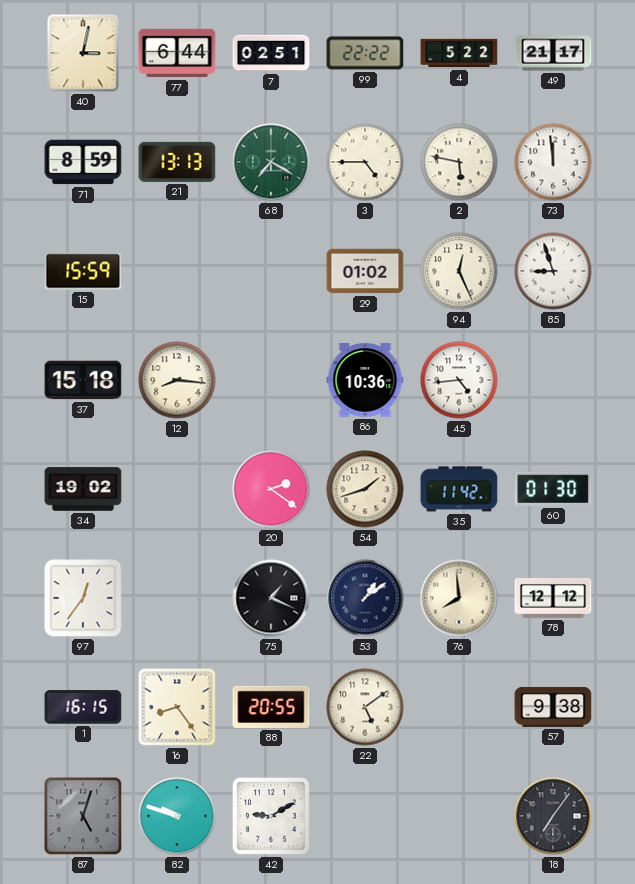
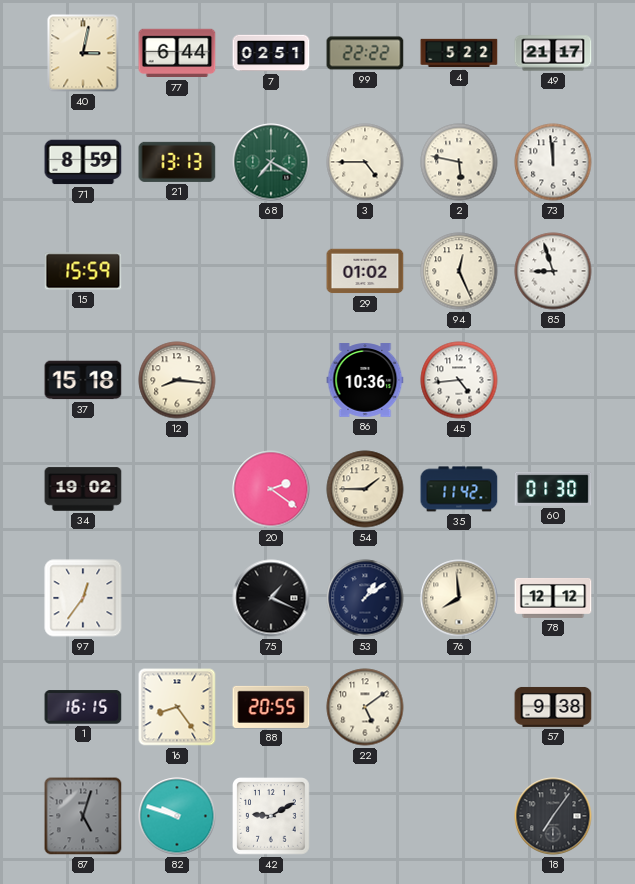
54: 1:42 -> 1:45
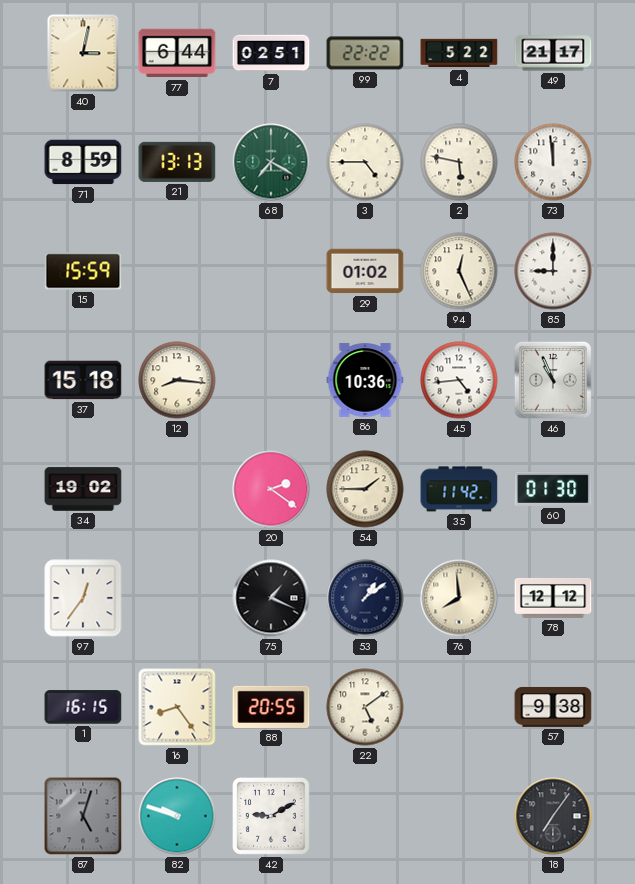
85: 8:57 -> 9:00
46: none -> 10:56
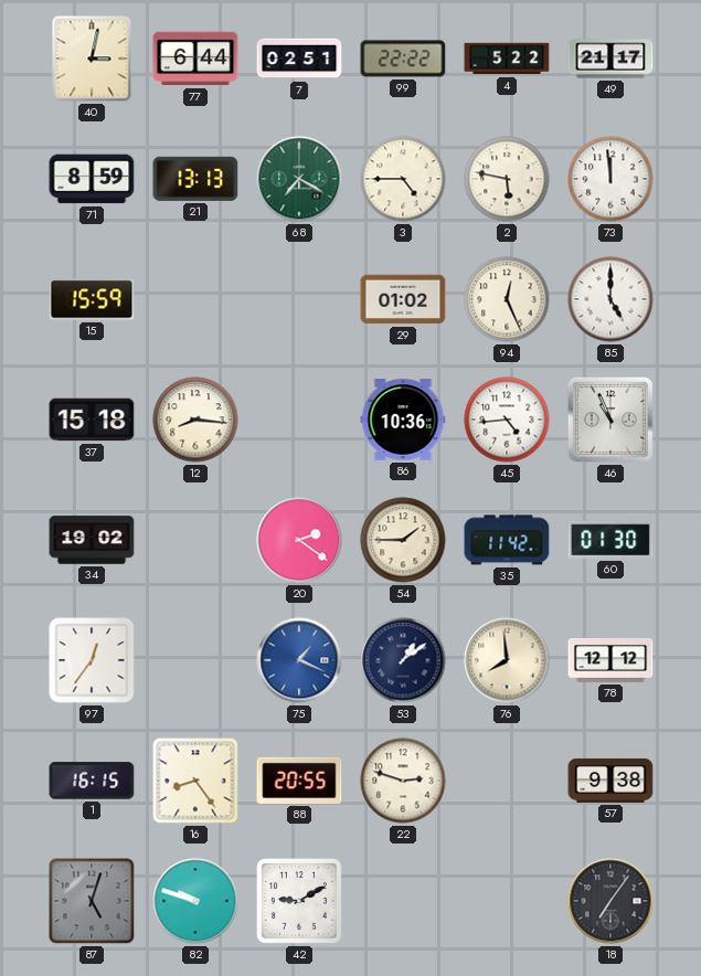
85: 9:00 -> 5:00
75 dial: black -> blue
22: 5:09 -> 2:48
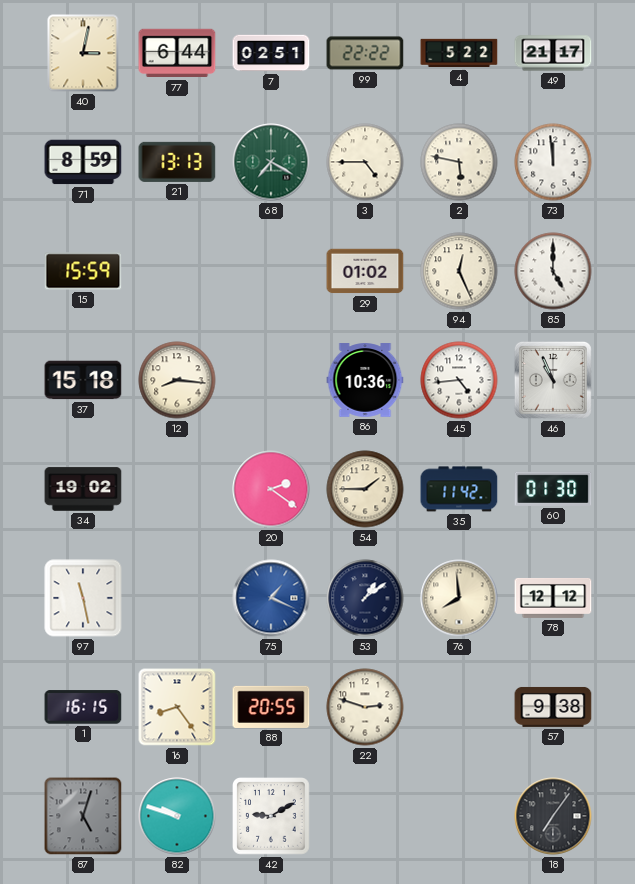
97: 12:36 -> 11:28
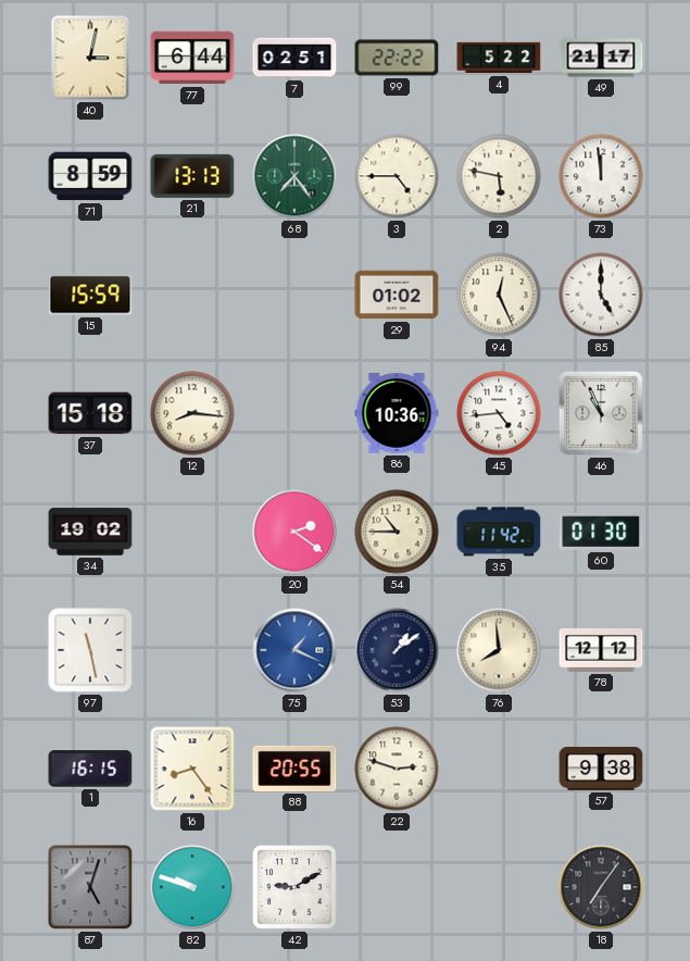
68: 7:20 -> 7:24
54: 1:45 -> 10:45
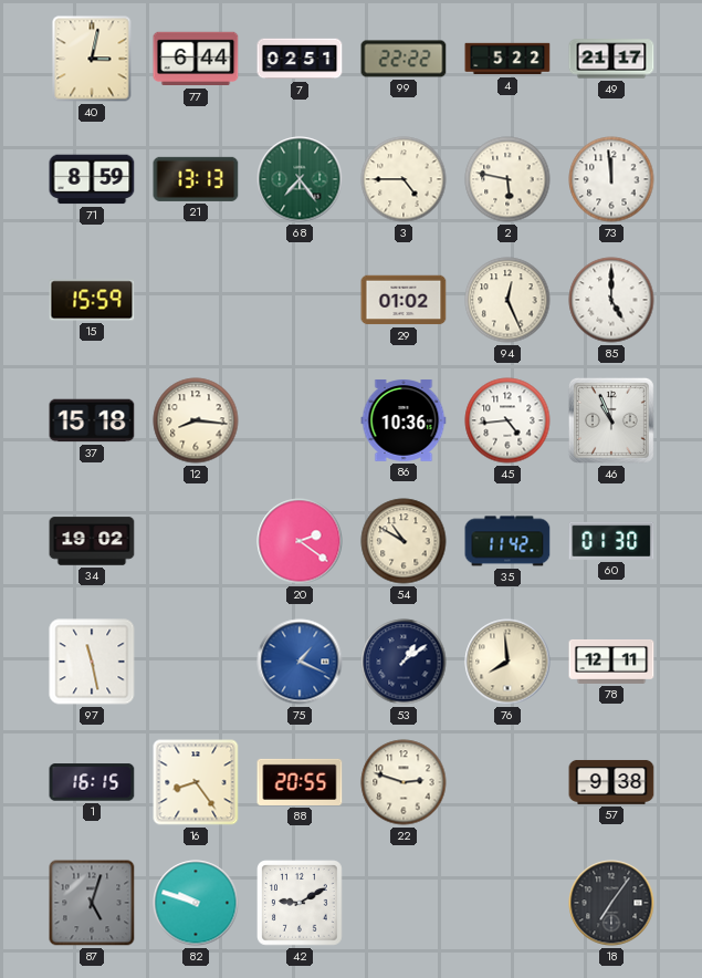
54: 10:45 -> 10:50
78: 12:12 -> 12:11
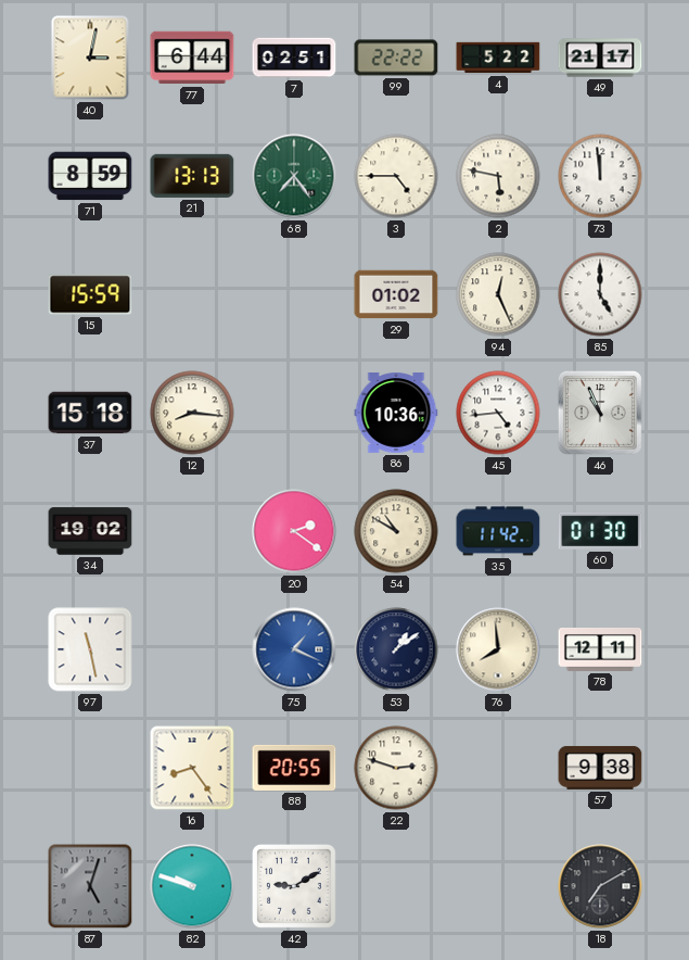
1: 16:15 -> none
18: 7:06 -> 7:10
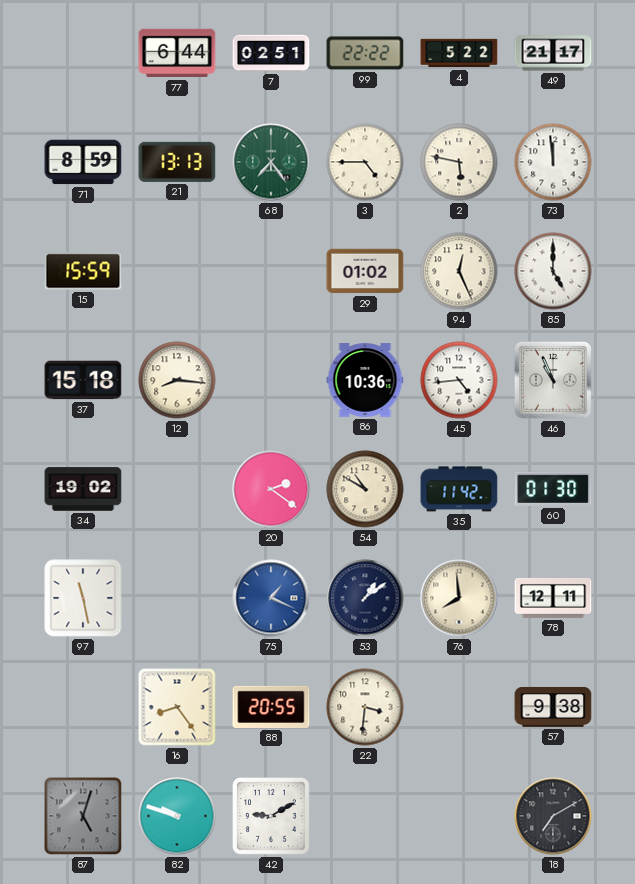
40: 3:02 -> none
22: 2:48 -> 3:31
